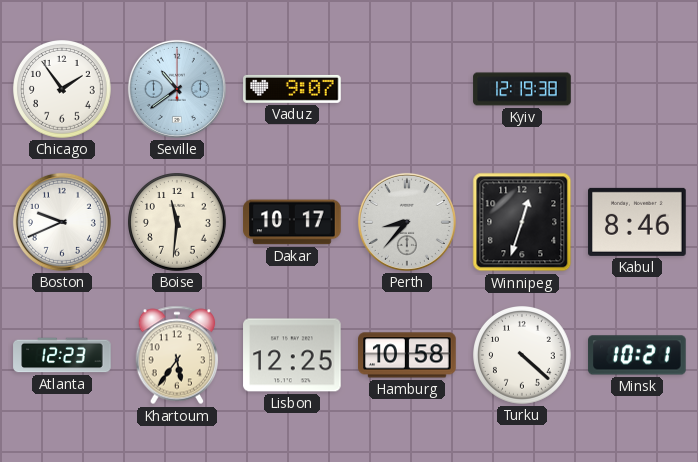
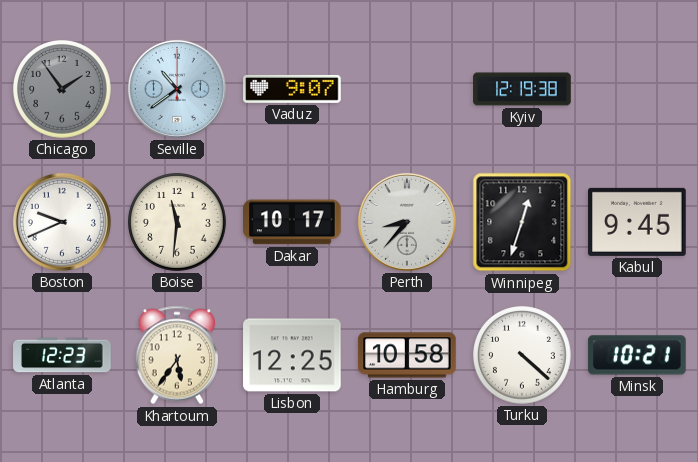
Chicago dial: white -> grey
Kabul: 8:46 -> 9:45
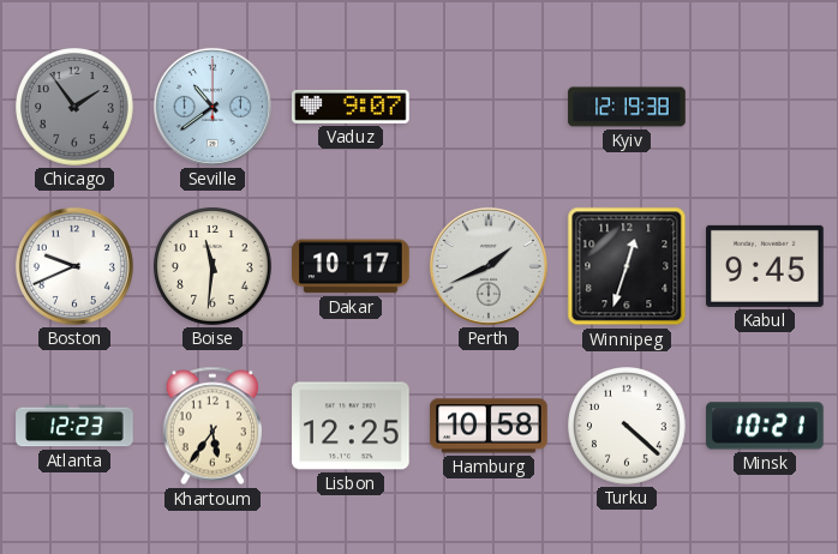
Perth: 8:37 -> 1:41
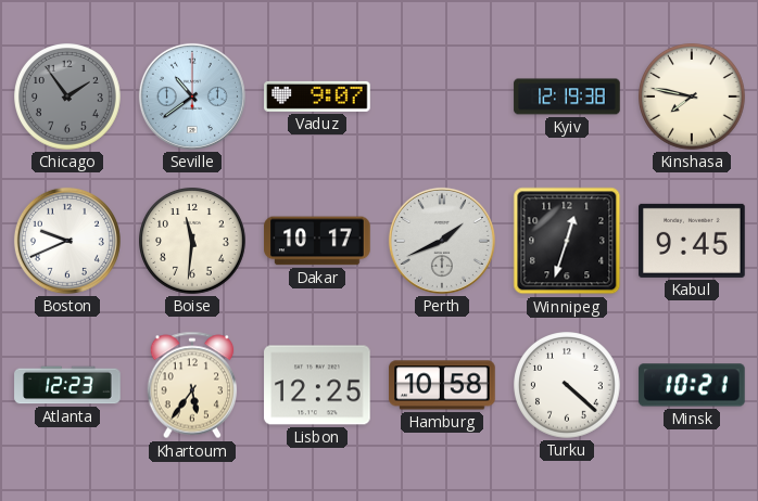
Kinshasa: none -> 7:47
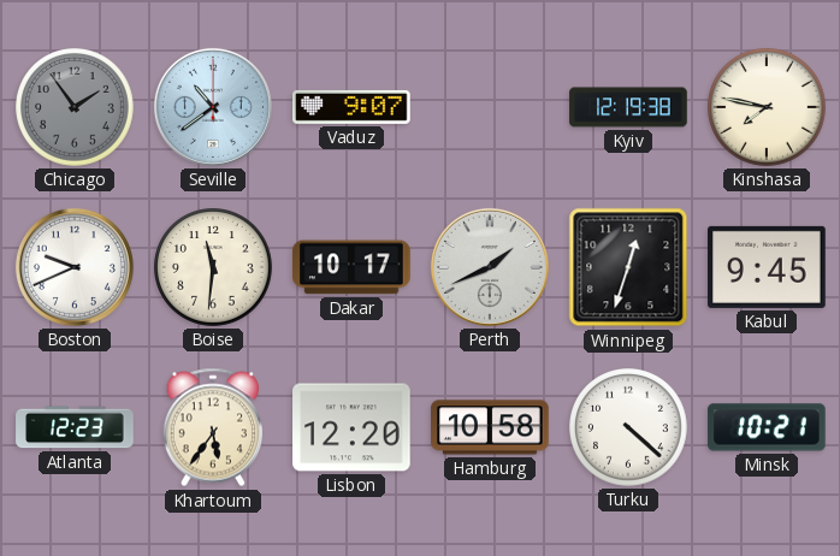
Lisbon: 12:25 -> 12:20
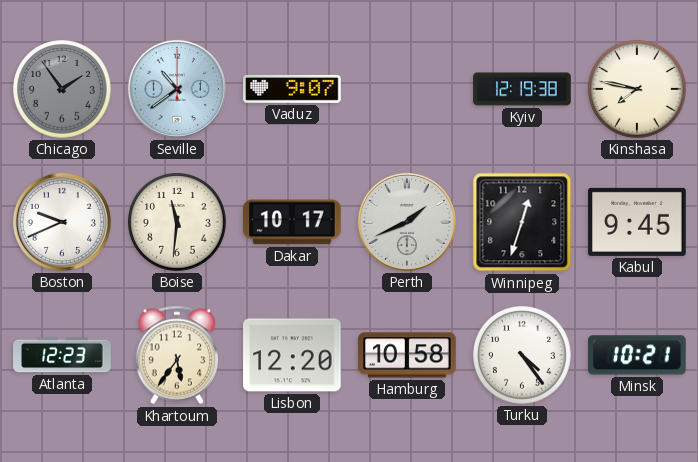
Turku: 4:22 -> 4:24
